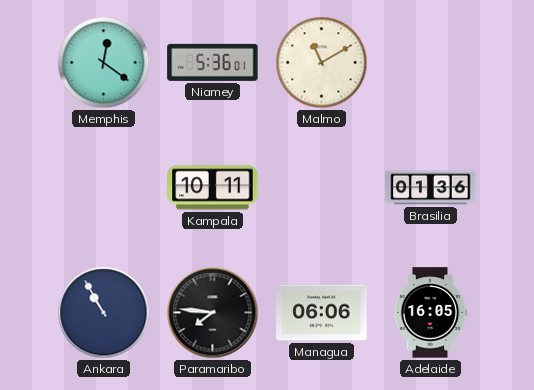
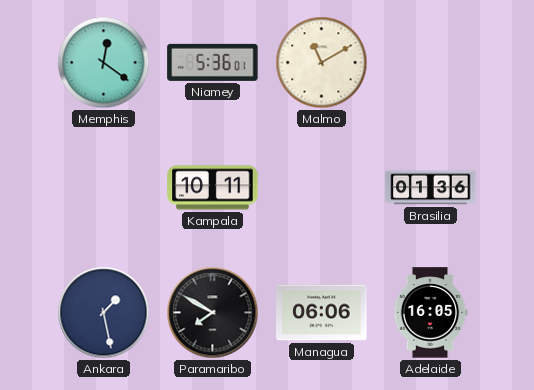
Ankara: 10:55 -> 1:28
Paramaribo: 7:46 -> 7:50
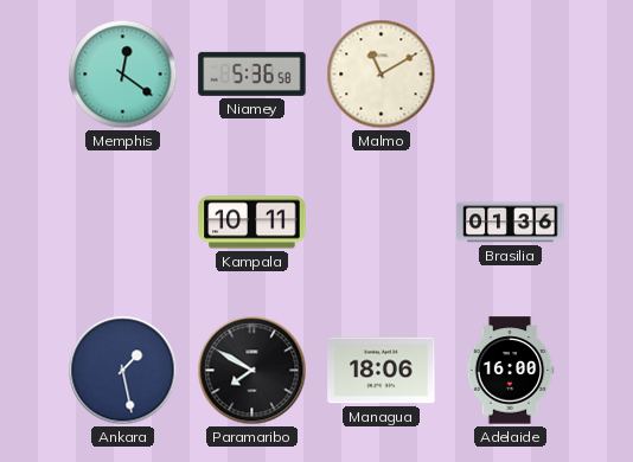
Niamey: 5:36:01 -> 5:36:58
Managua: 06:06 -> 18:06
Adelaide: 16:05 -> 16:00
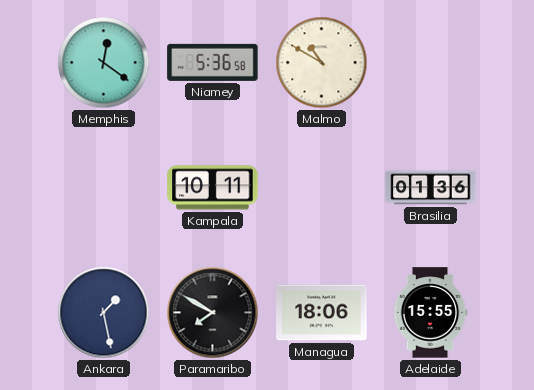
Malmo: 11:10 -> 10:50
Adelaide: 16:00 -> 15:55
